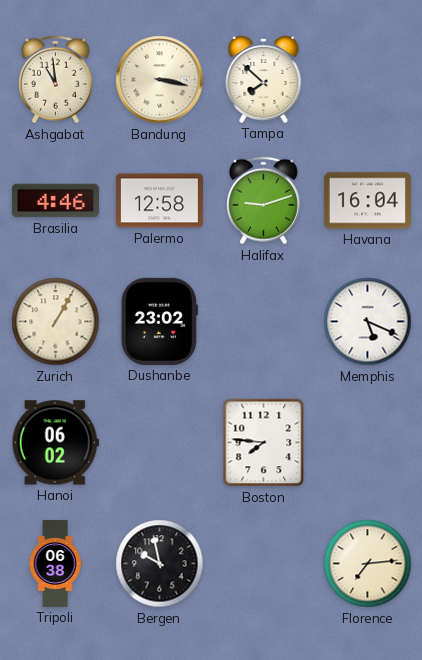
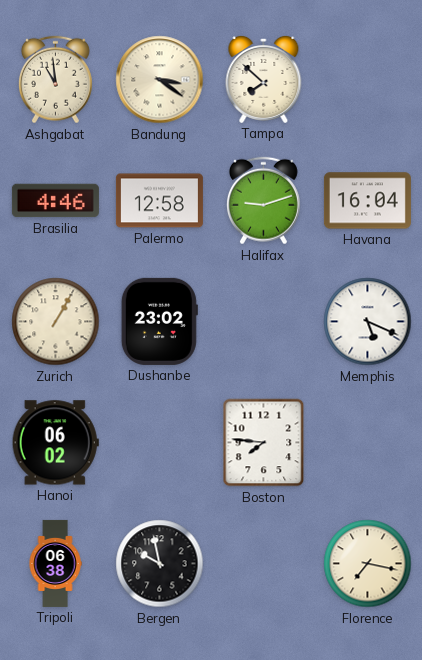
Bandung: 3:17 -> 3:21
Florence: 7:14 -> 7:17
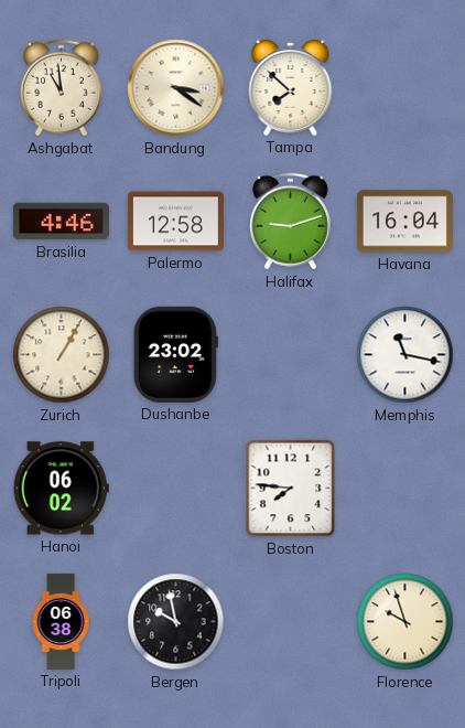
Memphis: 5:19 -> 11:17
Florence: 7:17 -> 9:57
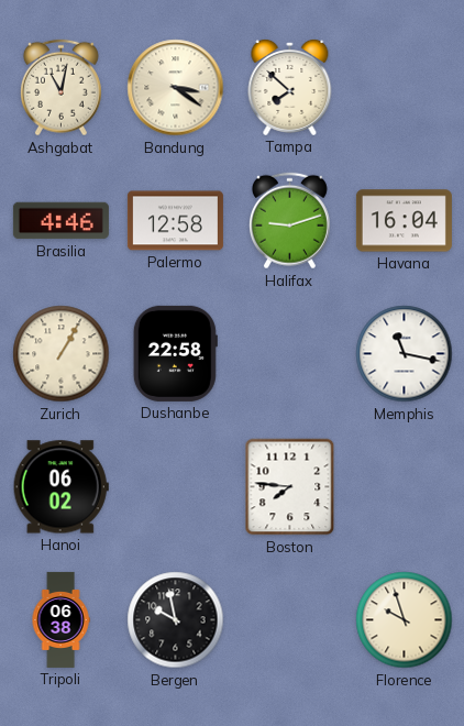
Ashgabat: 10:59 -> 11:02
Dushanbe: 23:02 -> 22:58
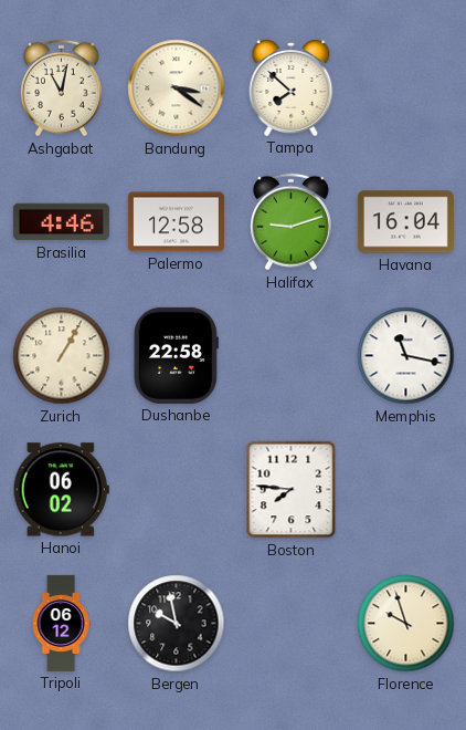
Tripoli: 06:38 -> 06:12
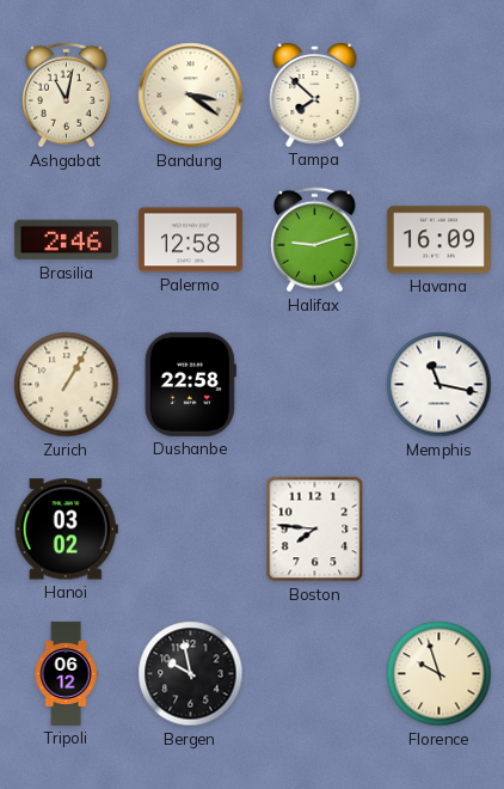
Brasilia: 4:46 -> 2:46
Havana: 16:04 -> 16:09
Hanoi: 06:02 -> 03:02
